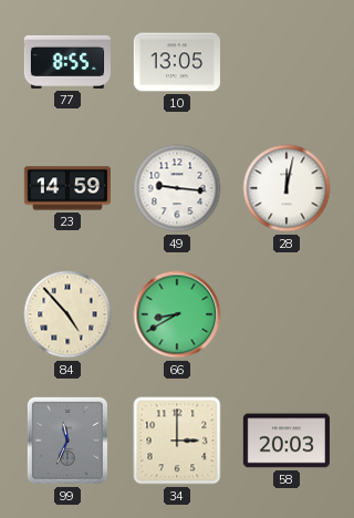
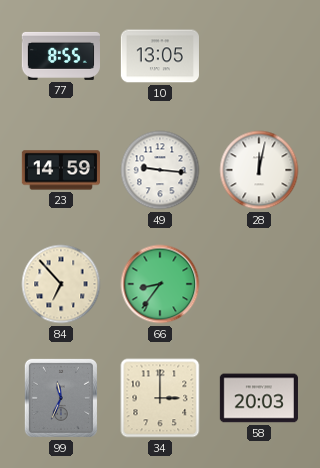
84: 4:53 -> 6:53
66: 8:40 -> 8:36
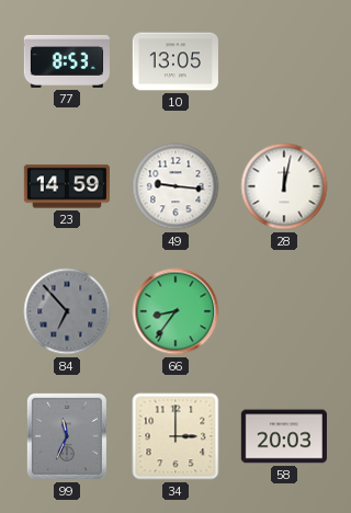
77: 8:55 -> 8:53
84 dial: cream -> grey
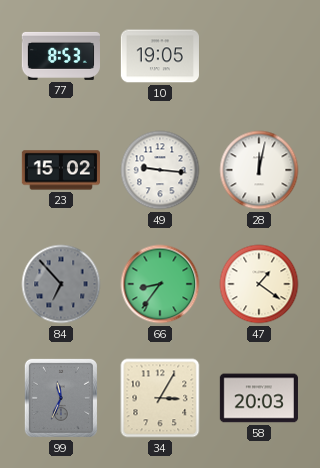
10: 13:05 -> 19:05
23: 14:59 -> 15:02
47: none -> 1:21
34: 3:00 -> 3:05
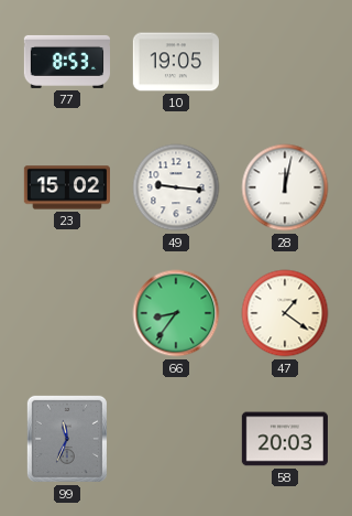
84: 6:53 -> none
34: 3:05 -> none
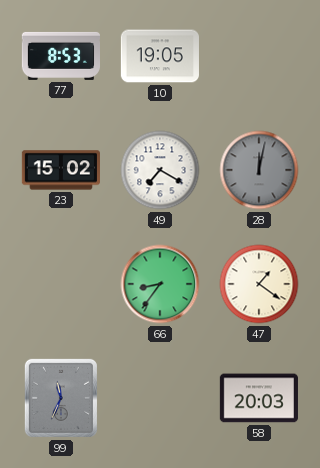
49: 9:16 -> 7:20
28 dial: white -> grey
